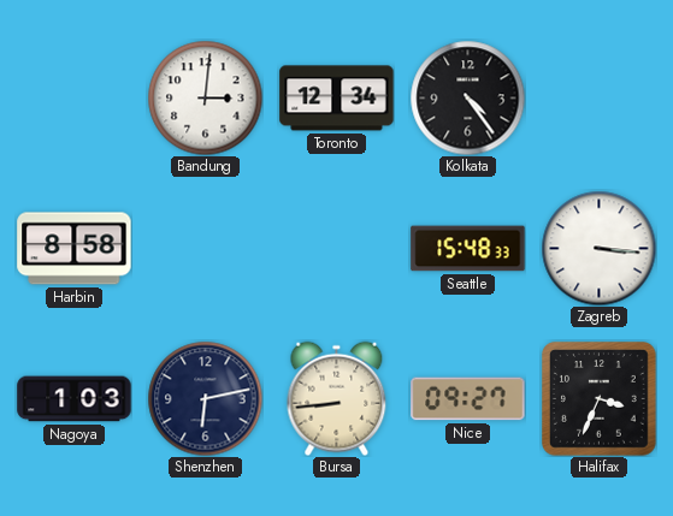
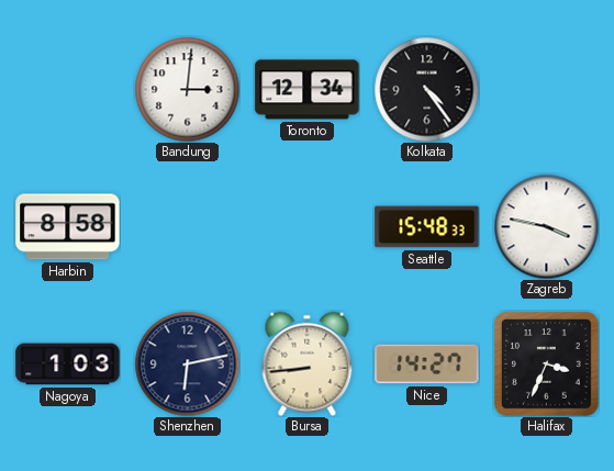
Zagreb: 3:16 -> 3:47
Nice: 09:27 -> 14:27
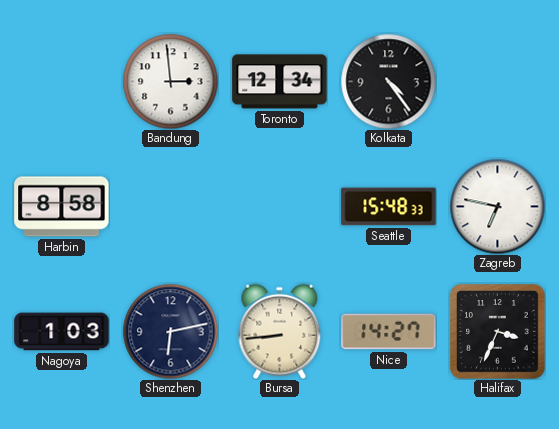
Bandung: 3:01 -> 2:59
Zagreb: 3:47 -> 6:47
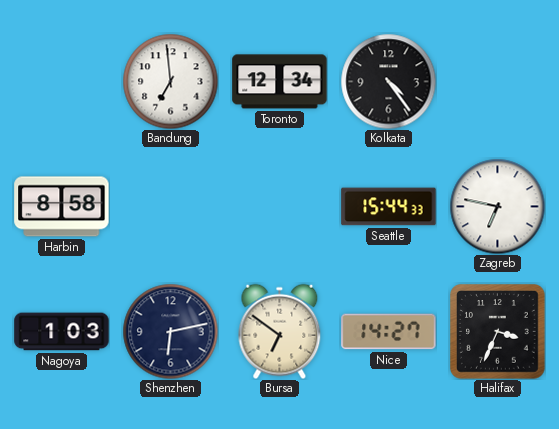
Bandung: 2:59 -> 6:59
Seattle: 15:48 -> 15:44
Bursa: 8:44 -> 6:51
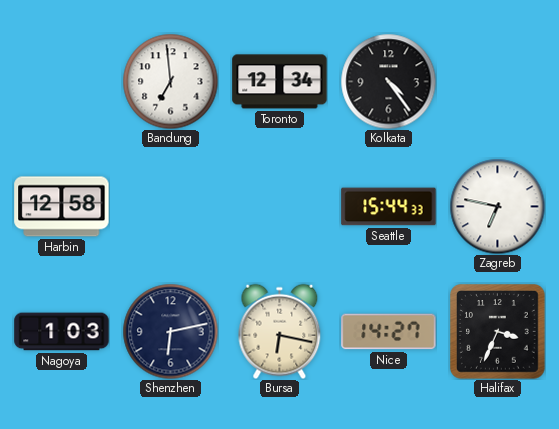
Harbin: 8:58 -> 12:58
Bursa: 6:51 -> 6:17
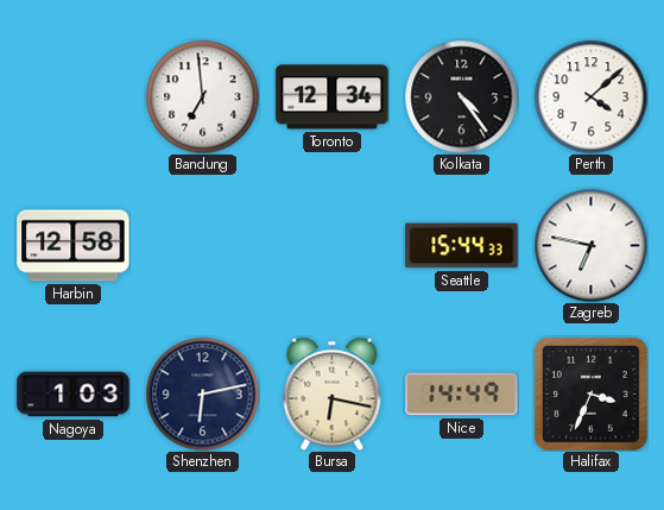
Perth: none -> 4:08
Nice: 14:27 -> 14:49
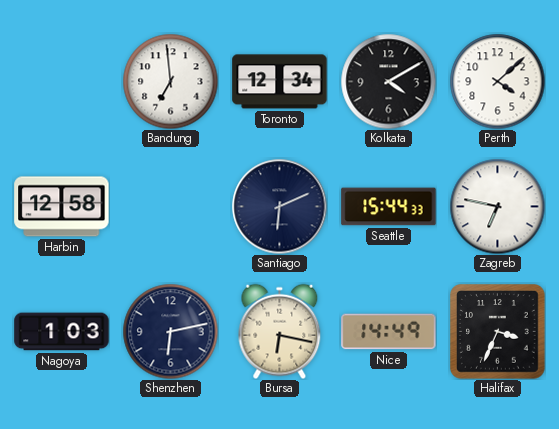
Kolkata: 4:24 -> 4:10
Santiago: none -> 6:11
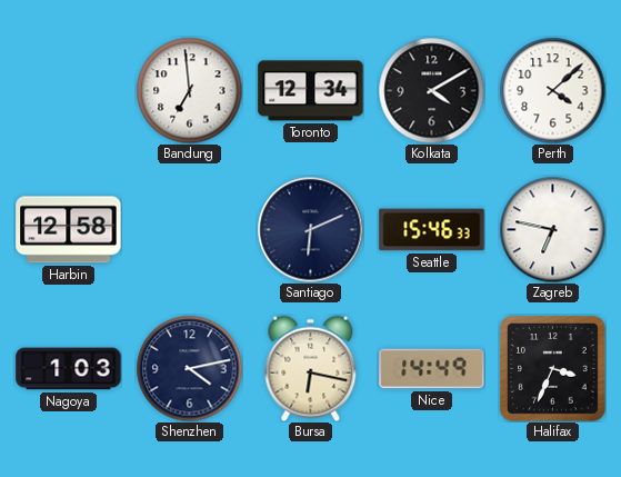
Seattle: 15:44 -> 15:46
Shenzhen: 6:13 -> 4:13
